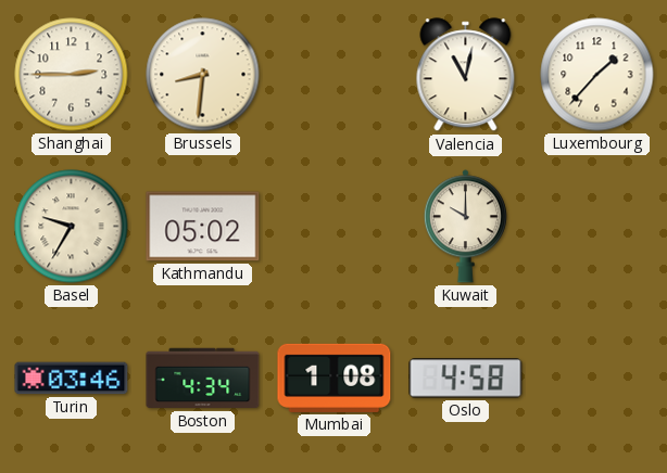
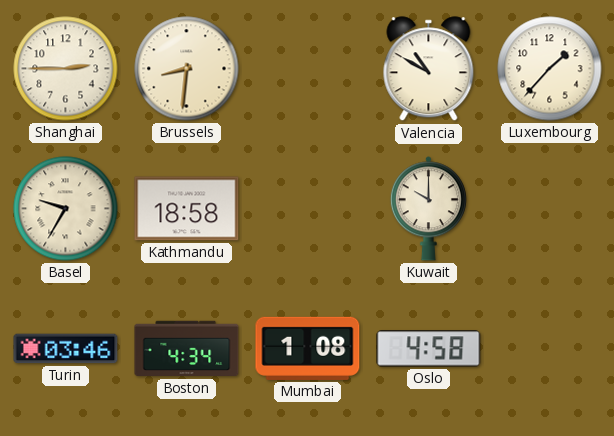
Valencia: 11:02 -> 10:50
Kathmandu: 05:02 -> 18:58
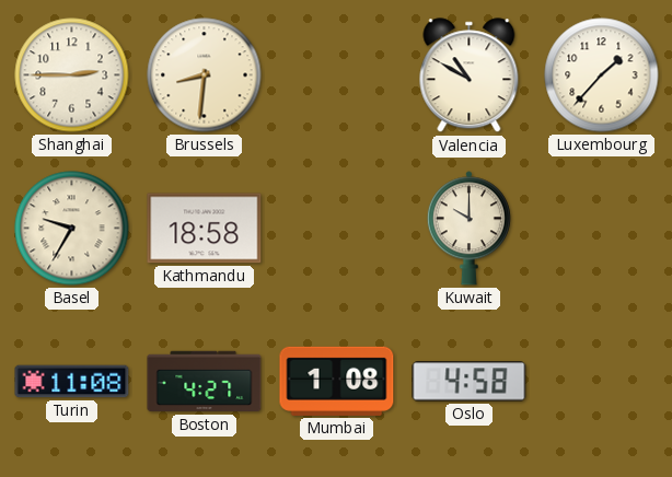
Turin: 03:46 -> 11:08
Boston: 4:34 -> 4:27
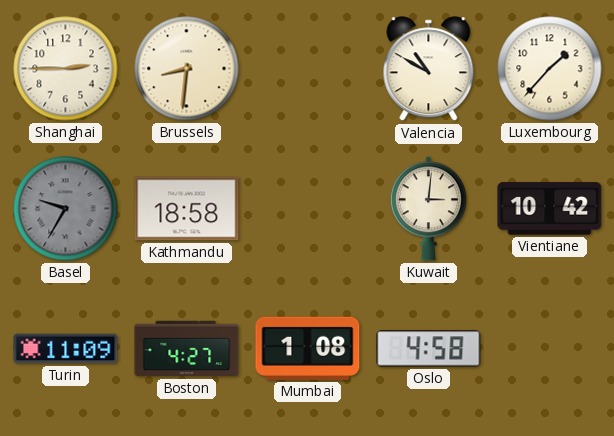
Basel dial: cream -> grey
Kuwait: 10:00 -> 3:01
Vientiane: none -> 10:42
Turin: 11:08 -> 11:09
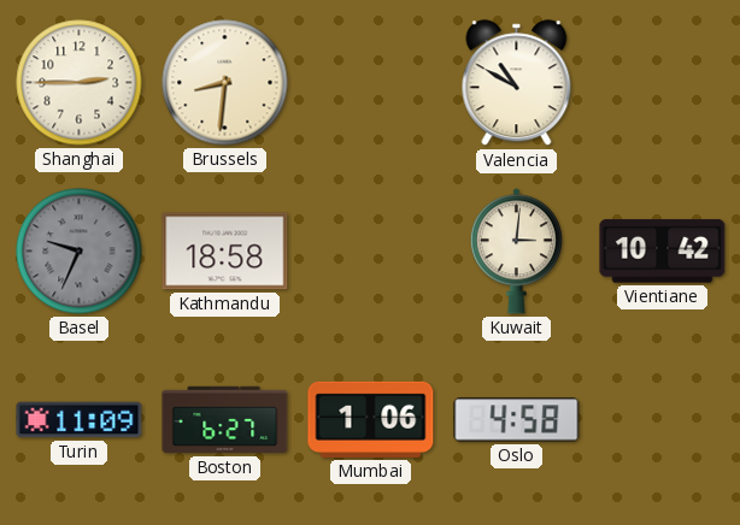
Luxembourg: 1:37 -> none
Basel: 9:35 -> 9:34
Boston: 4:27 -> 6:27
Mumbai: 1:08 -> 1:06
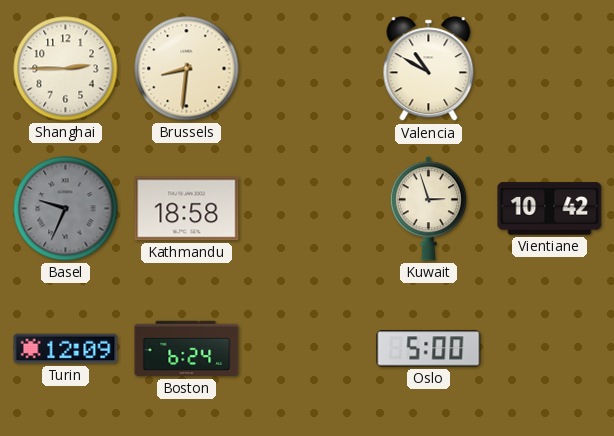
Kuwait: 3:01 -> 2:57
Turin: 11:09 -> 12:09
Boston: 6:27 -> 6:24
Mumbai: 1:06 -> none
Oslo: 4:58 -> 5:00
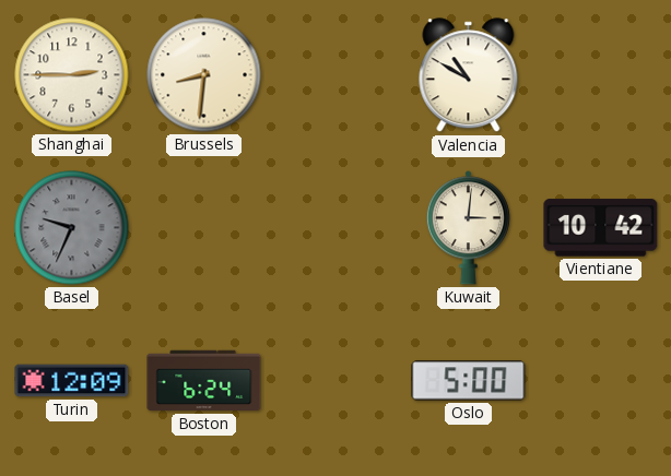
Kathmandu: 18:58 -> none
Kuwait: 2:57 -> 3:01
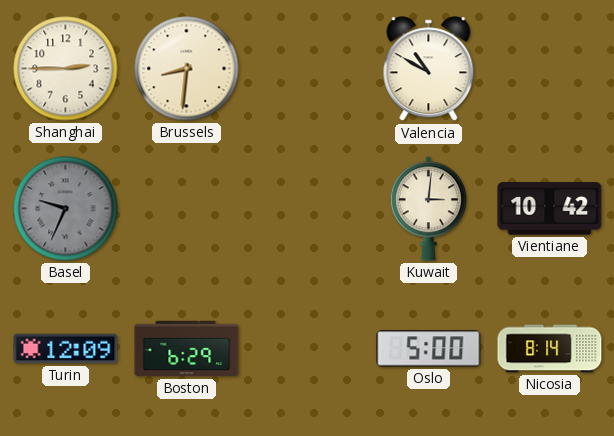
Boston: 6:24 -> 6:29
Nicosia: none -> 8:14
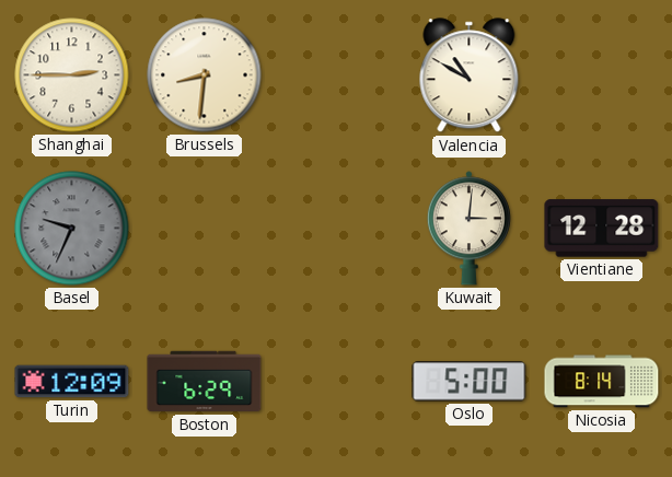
Vientiane: 10:42 -> 12:28
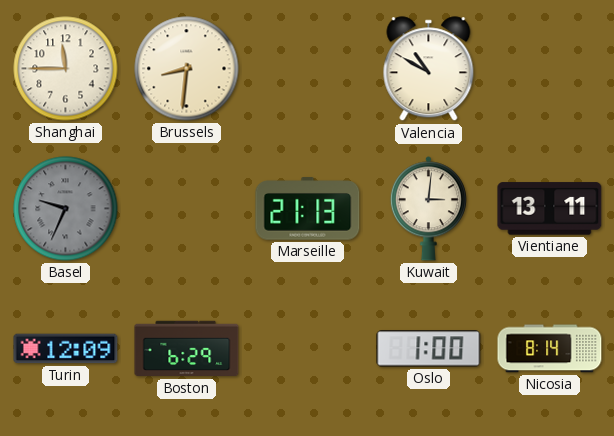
Shanghai: 2:45 -> 11:45
Marseille: none -> 21:13
Vientiane: 12:28 -> 13:11
Oslo: 5:00 -> 1:00
